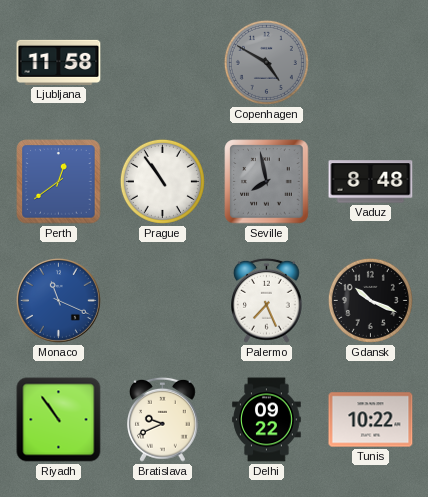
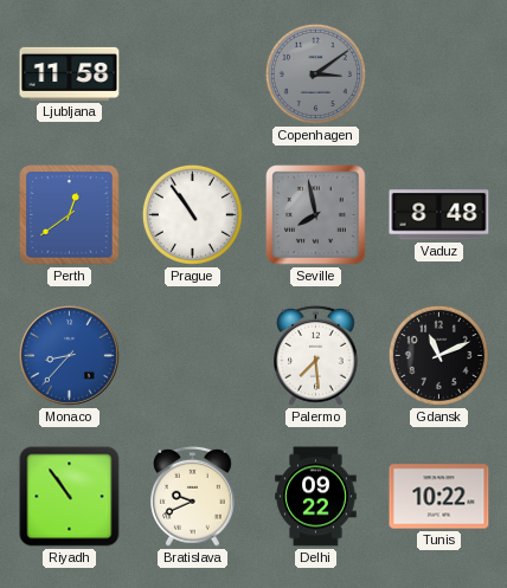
Copenhagen: 4:50 -> 3:09
Monaco: 11:19 -> 8:37
Palermo: 7:26 -> 7:29
Gdansk: 10:19 -> 11:11
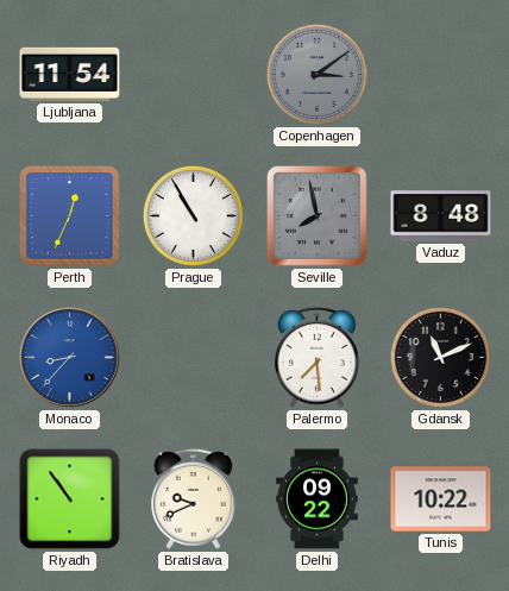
Ljubljana: 11:58 -> 11:54
Perth: 12:39 -> 12:34
Prague: 10:54 -> 10:55
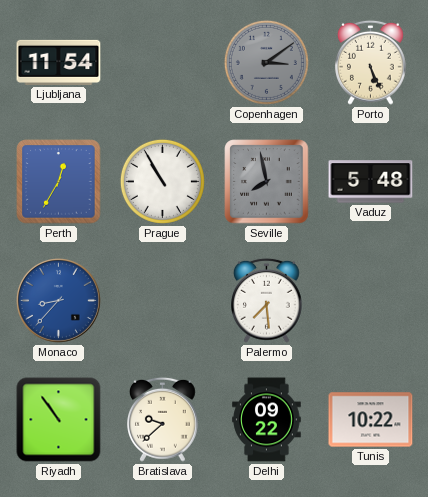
Porto: none -> 5:26
Perth: 12:34 -> 12:35
Vaduz: 8:48 -> 5:48
Gdansk: 11:11 -> none
Bratislava: 9:41 -> 9:38
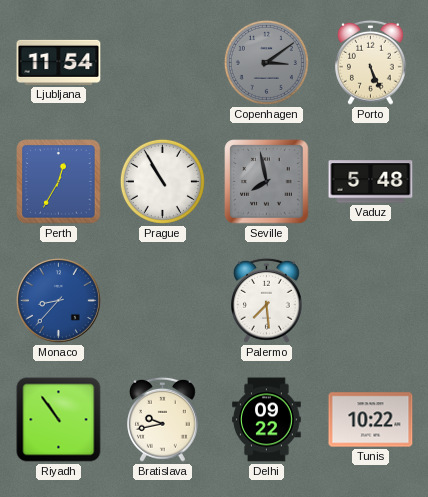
Bratislava: 9:38 -> 9:43
